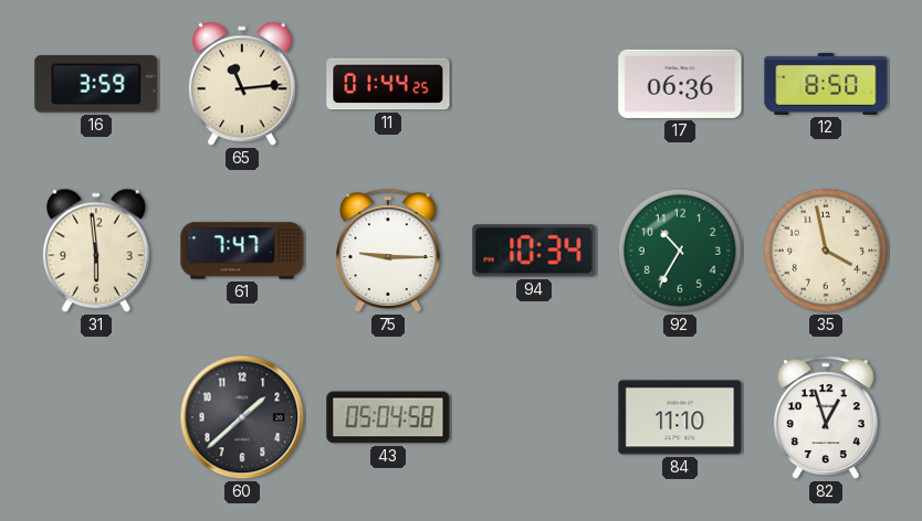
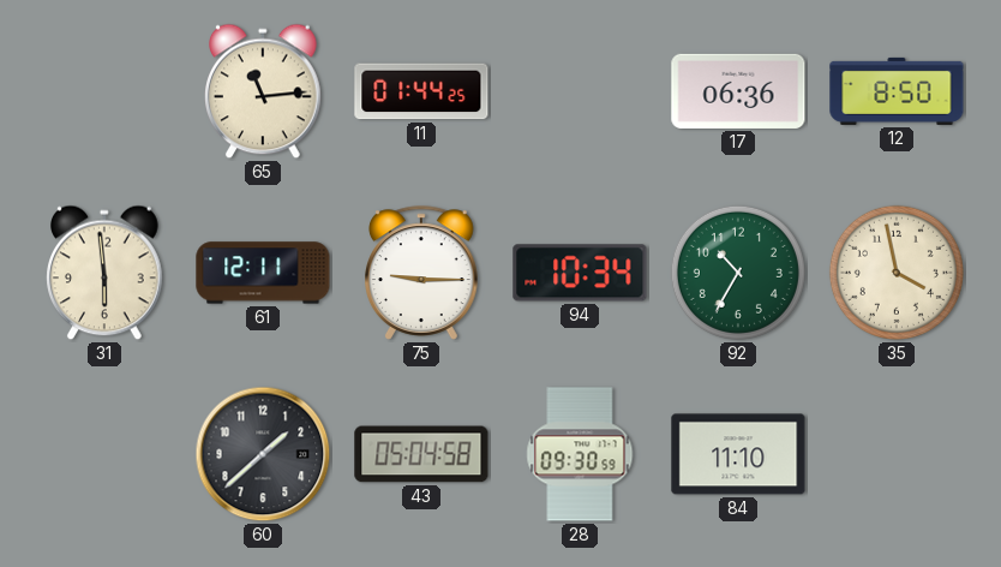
16: 3:59 -> none
61: 7:47 -> 12:11
28: none -> 09:30
82: 12:57 -> none
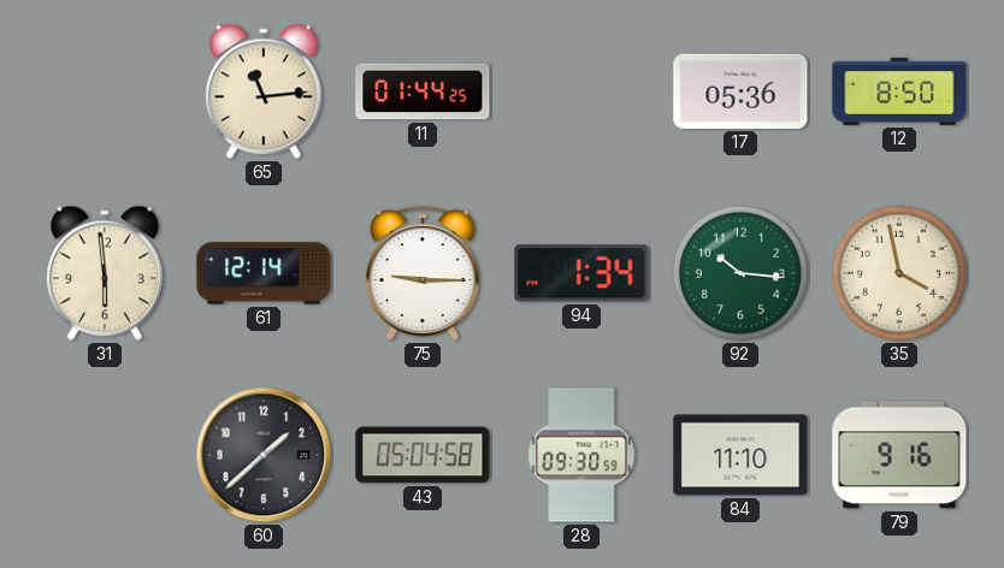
17: 06:36 -> 05:36
61: 12:11 -> 12:14
94: 10:34 -> 1:34
92: 10:35 -> 10:16
79: none -> 9:16
